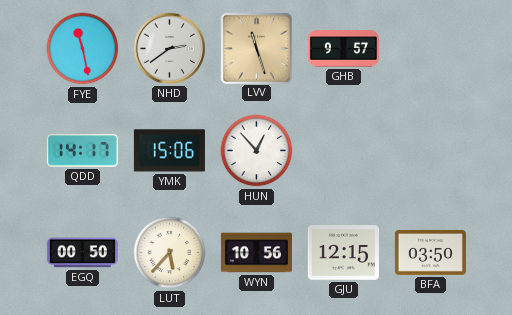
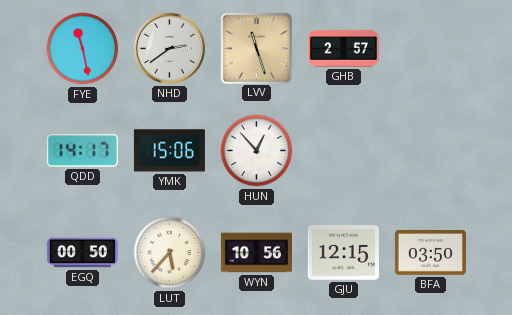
GHB: 9:57 -> 2:57
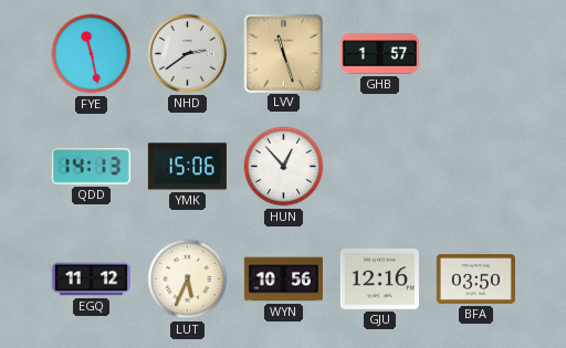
GHB: 2:57 -> 1:57
QDD: 14:17 -> 14:13
EGQ: 00:50 -> 11:12
LUT: 5:37 -> 5:34
GJU: 12:15 -> 12:16
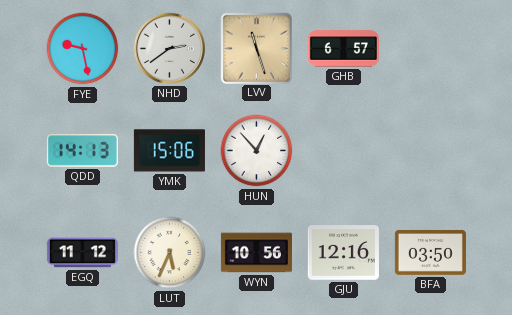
FYE: 11:28 -> 9:28
GHB: 1:57 -> 6:57
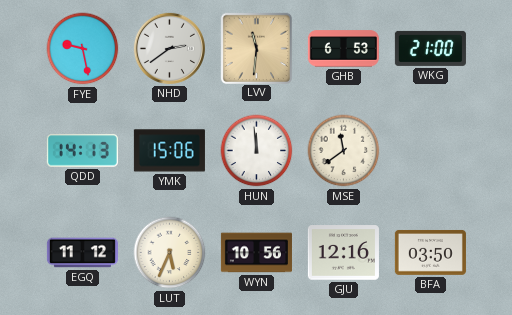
LVV: 11:27 -> 11:31
GHB: 6:57 -> 6:53
WKG: none -> 21:00
HUN: 12:53 -> 11:59
MSE: none -> 11:39
